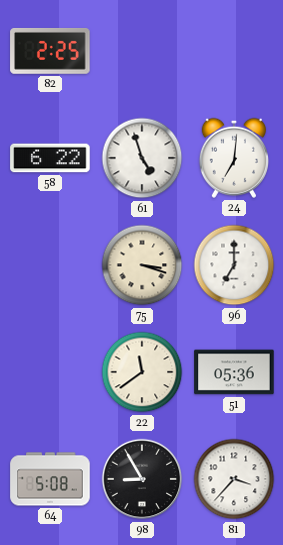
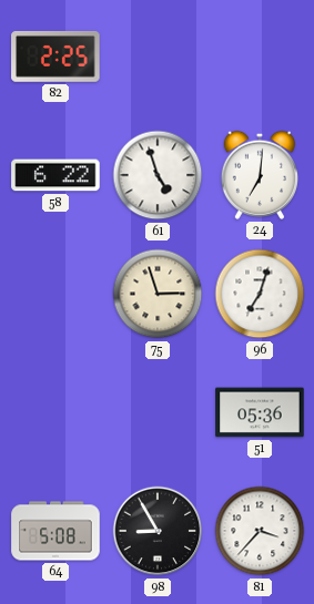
75: 3:18 -> 2:57
96: 7:00 -> 7:03
22: 11:39 -> none
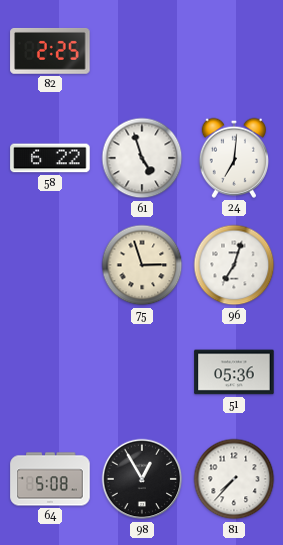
98: 8:55 -> 12:55
81: 3:37 -> 7:37
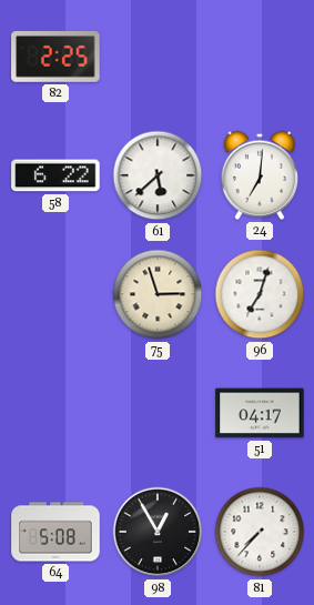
61: 4:57 -> 5:38
51: 05:36 -> 04:17
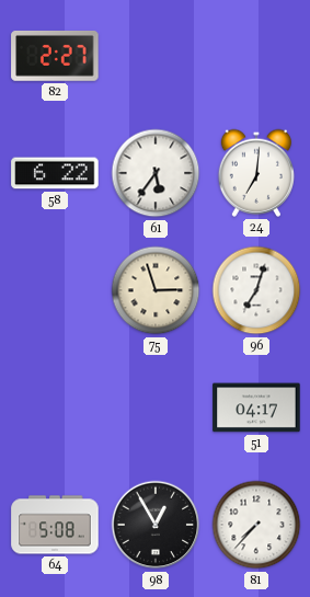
82: 2:25 -> 2:27
61: 5:38 -> 5:36
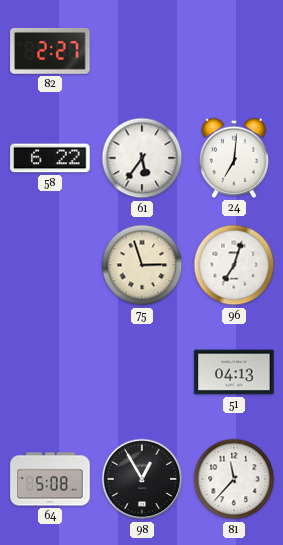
51: 04:17 -> 04:13
81: 7:37 -> 11:37
